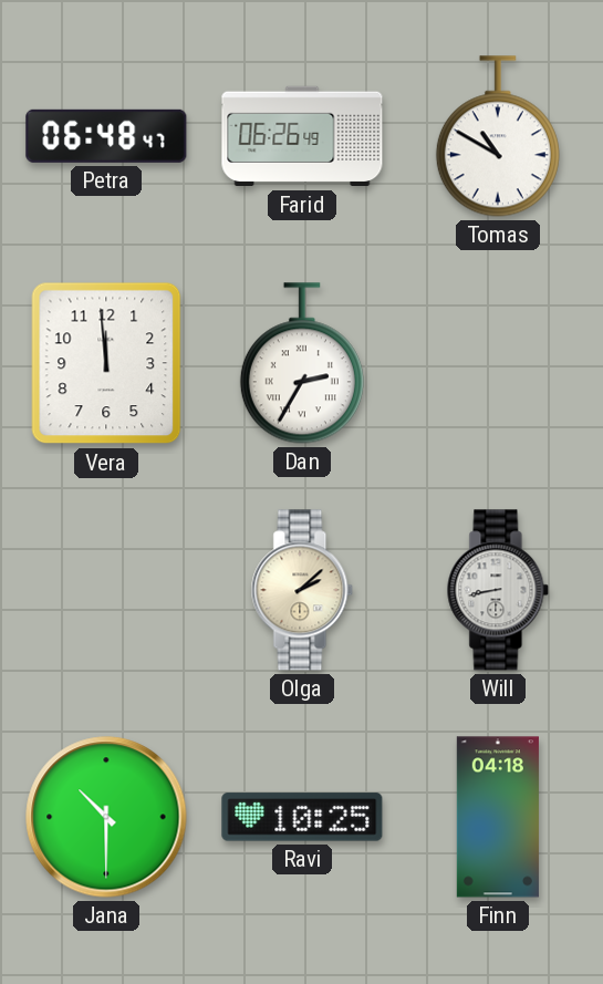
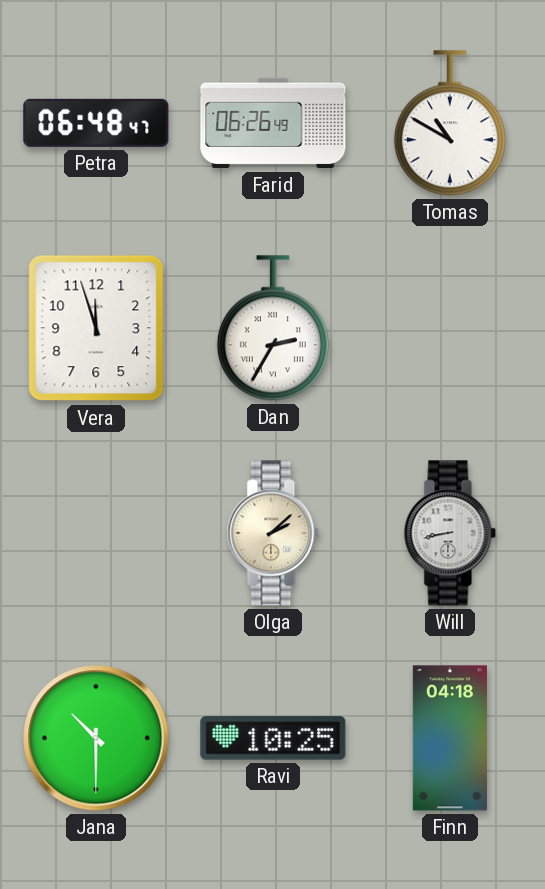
Vera: 11:59 -> 11:57
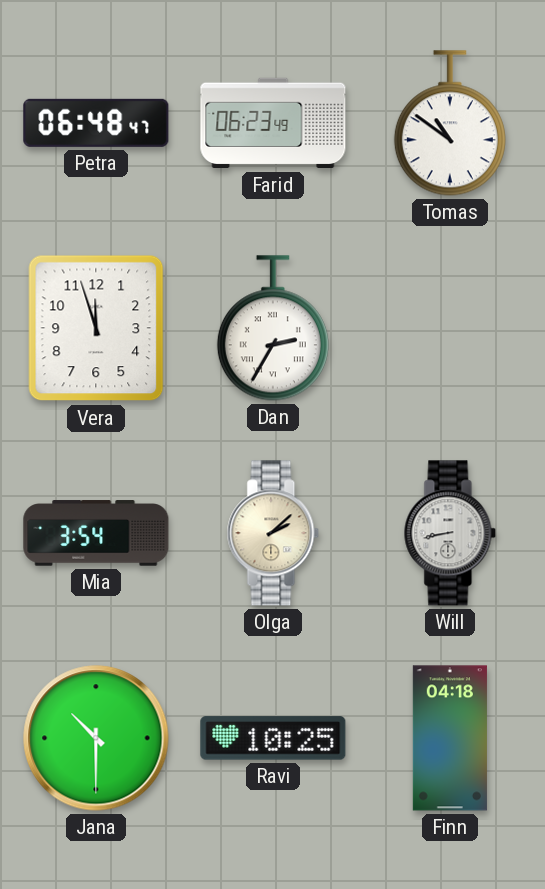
Farid: 06:26 -> 06:23
Tomas: 10:50 -> 10:51
Mia: none -> 3:54
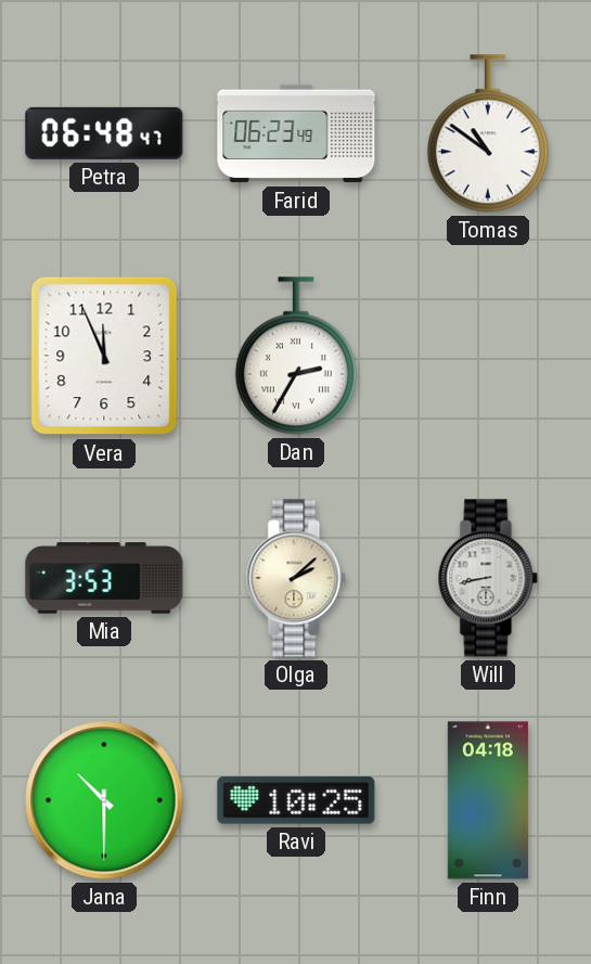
Vera: 11:57 -> 11:56
Mia: 3:54 -> 3:53
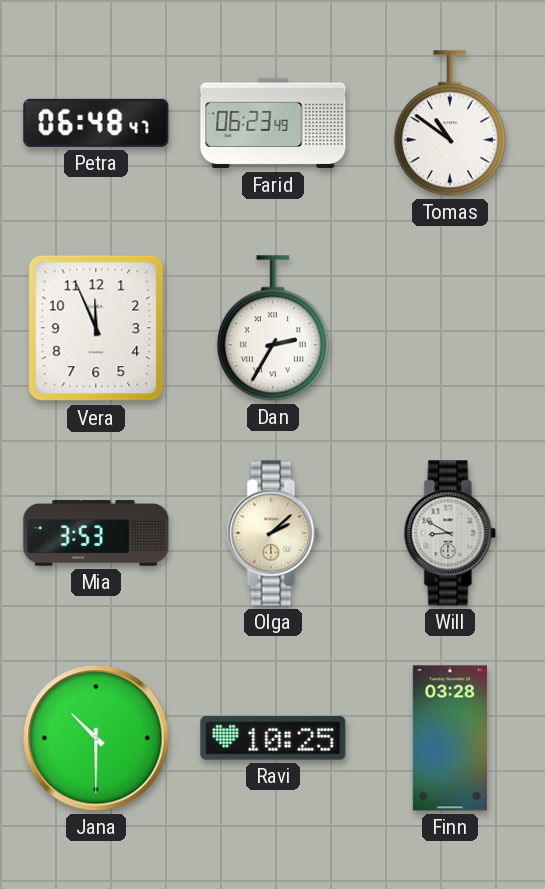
Will: 8:43 -> 8:50
Finn: 04:18 -> 03:28
